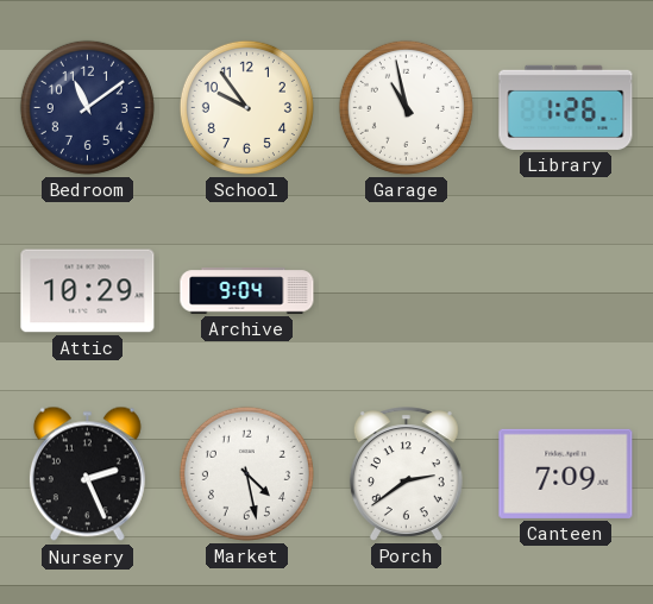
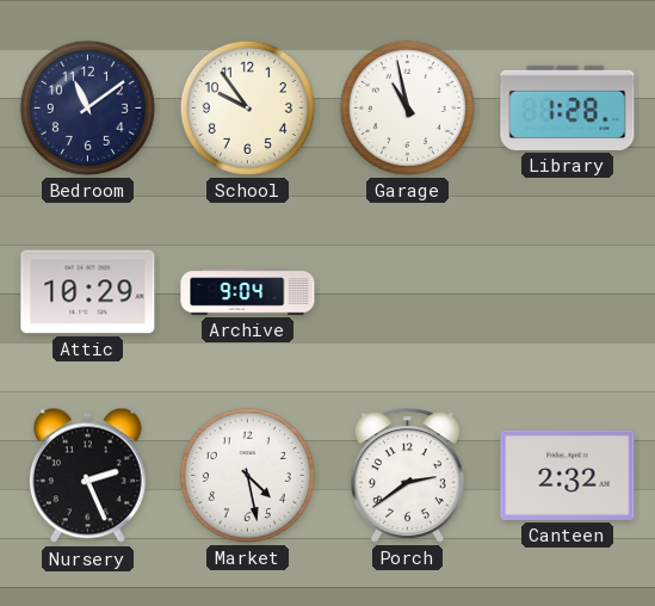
Library: 1:26 -> 1:28
Canteen: 7:09 -> 2:32
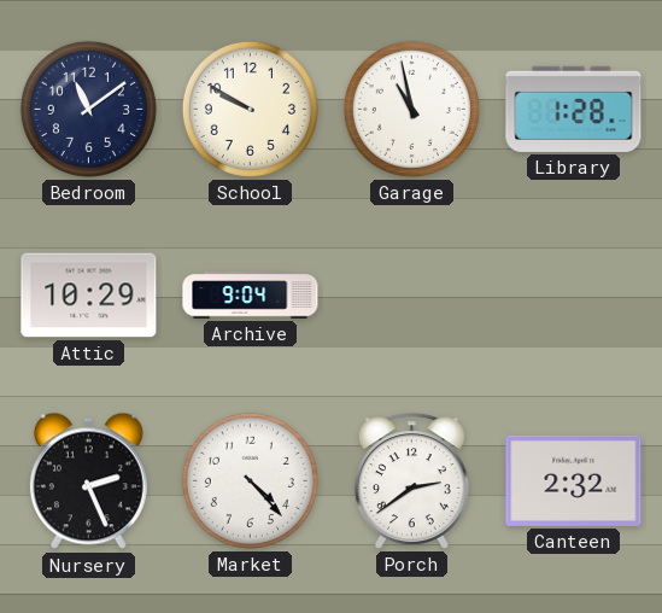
School: 9:54 -> 9:50
Market: 4:28 -> 4:23
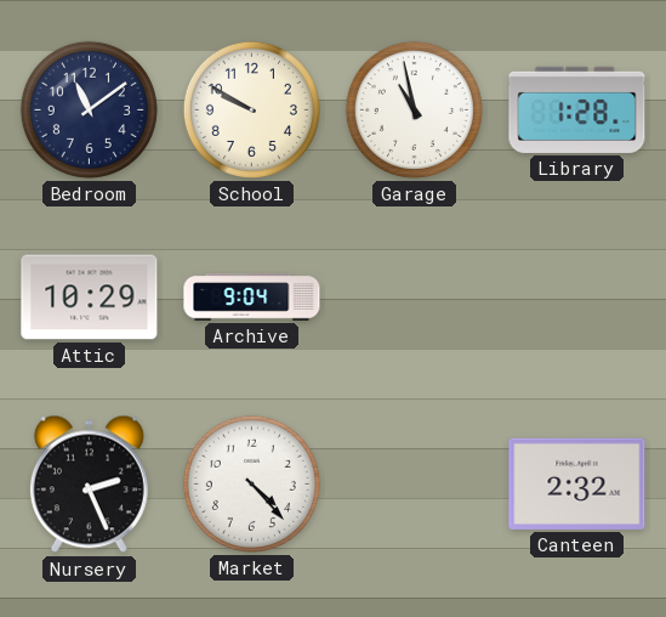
Porch: 2:39 -> none
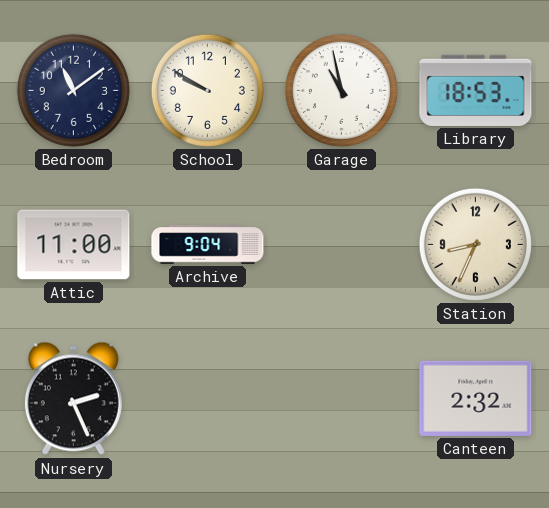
Library: 1:28 -> 18:53
Attic: 10:29 -> 11:00
Station: none -> 8:34
Market: 4:23 -> none
